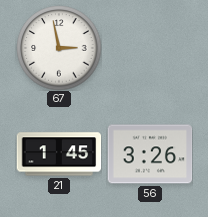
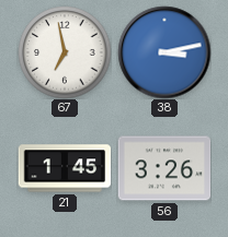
67: 2:58 -> 6:58
38: none -> 3:13
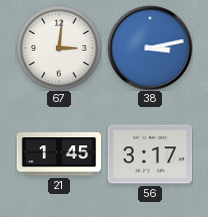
67: 6:58 -> 3:01
56: 3:26 -> 3:17
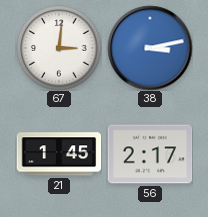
56: 3:17 -> 2:17
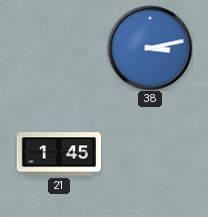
67: 3:01 -> none
56: 2:17 -> none
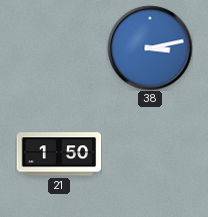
21: 1:45 -> 1:50
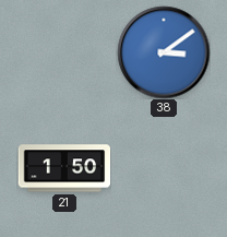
38: 3:13 -> 3:09
